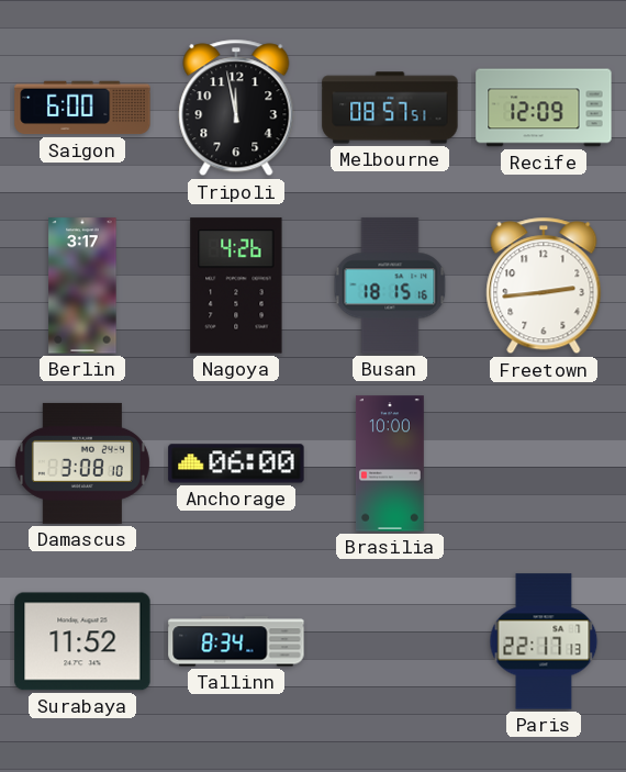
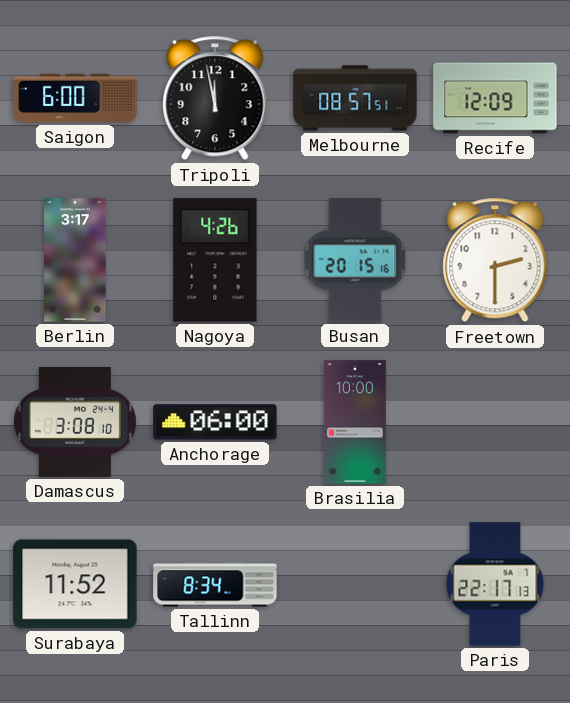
Busan: 18:15 -> 20:15
Freetown: 2:44 -> 2:30
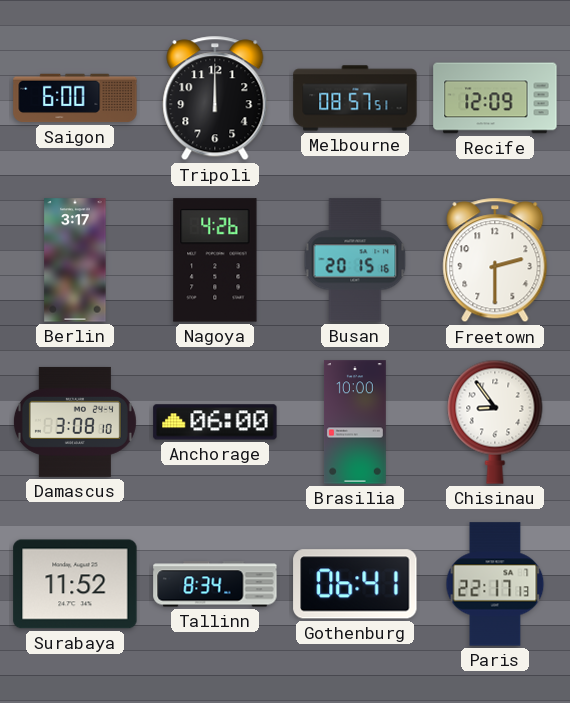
Tripoli: 11:58 -> 12:00
Chisinau: none -> 8:54
Gothenburg: none -> 06:41
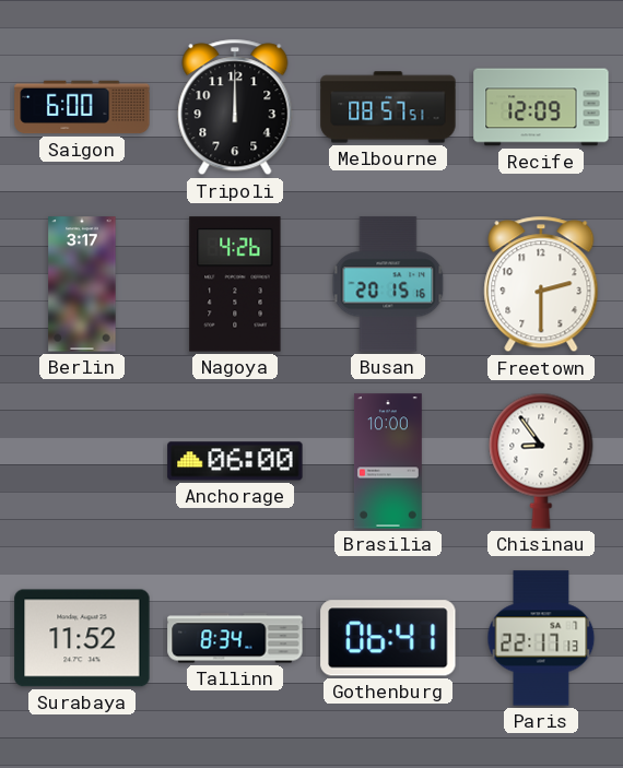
Damascus: 3:08 -> none
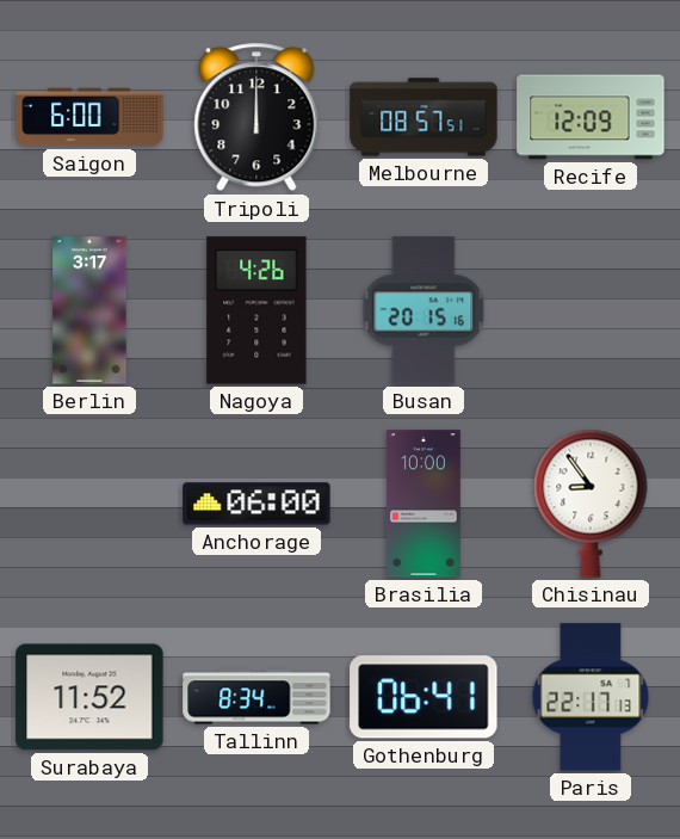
Freetown: 2:30 -> none
